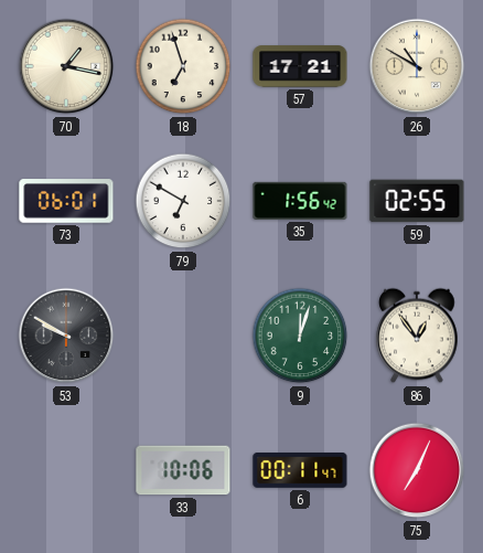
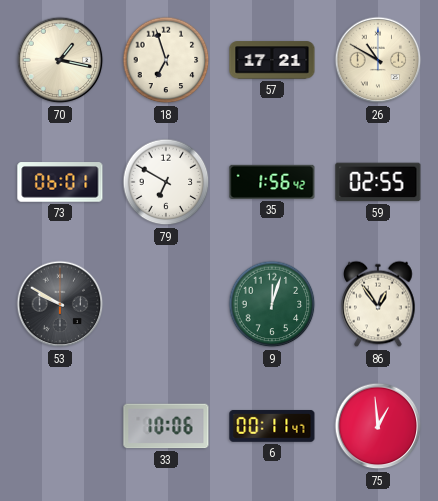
75: 7:04 -> 12:59
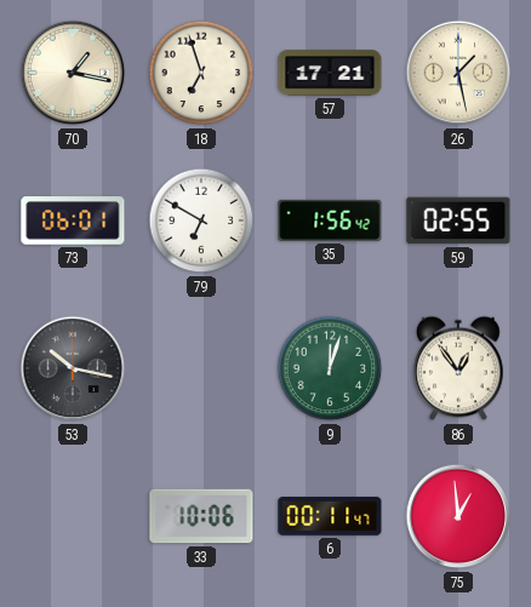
26: 10:50 -> 1:28
53: 9:50 -> 10:17
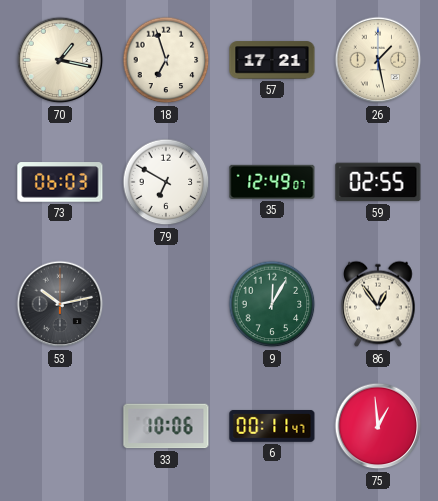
73: 06:01 -> 06:03
35: 1:56 -> 12:49
53: 10:17 -> 10:13
9: 12:03 -> 12:05
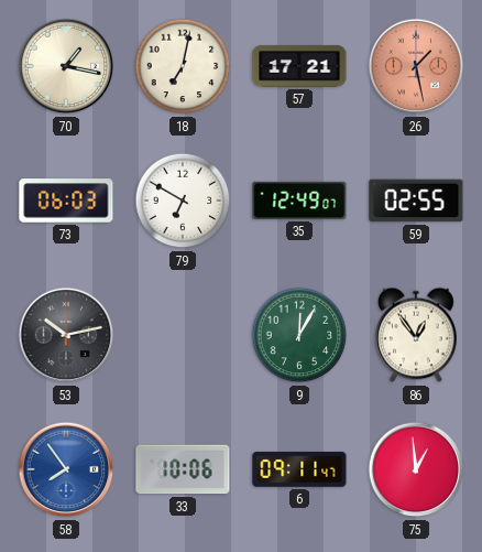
18: 6:57 -> 7:02
26 dial: cream -> salmon
58: none -> 7:54
6: 00:11 -> 09:11
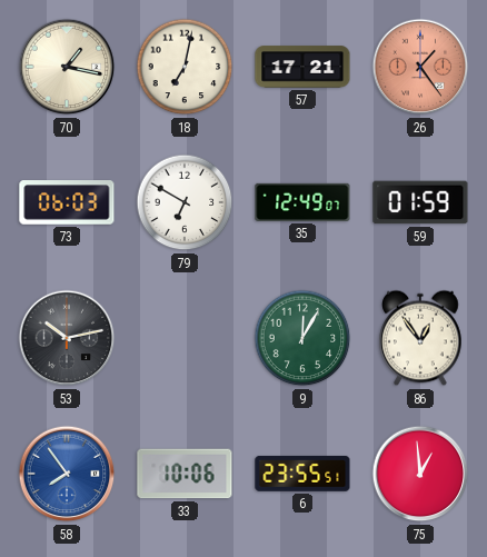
26: 1:28 -> 1:24
59: 02:55 -> 01:59
6: 09:11 -> 23:55
